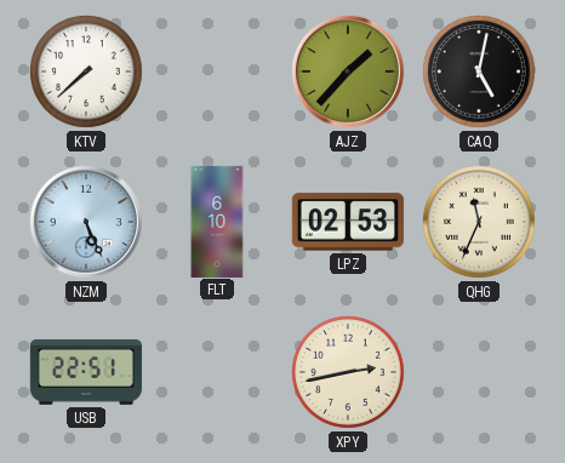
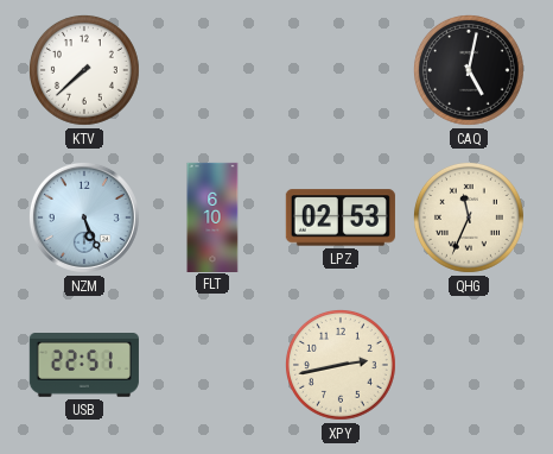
AJZ: 1:37 -> none
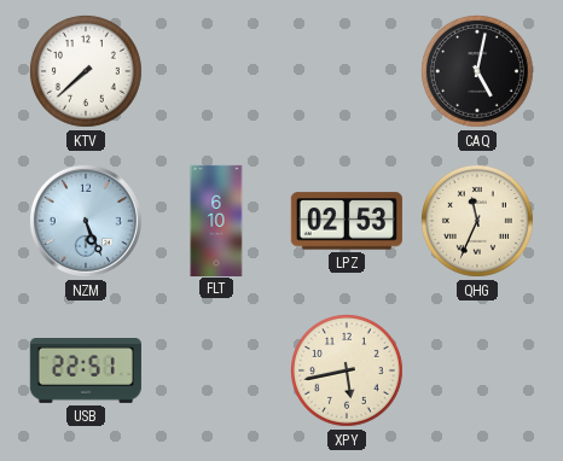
XPY: 2:43 -> 5:43
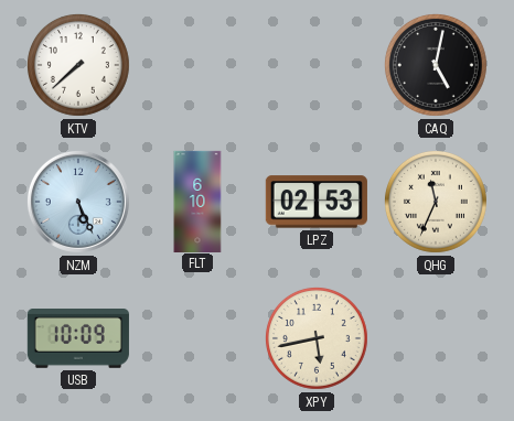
USB: 22:51 -> 10:09
